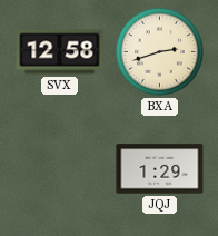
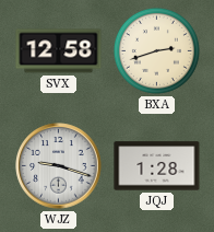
WJZ: none -> 9:18
JQJ: 1:29 -> 1:28
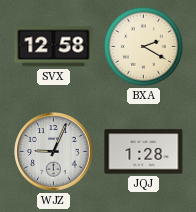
BXA: 2:42 -> 2:20
WJZ: 9:18 -> 9:04
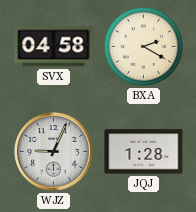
SVX: 12:58 -> 04:58
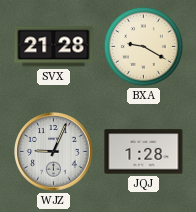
SVX: 04:58 -> 21:28
BXA: 2:20 -> 9:20
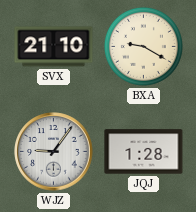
SVX: 21:28 -> 21:10
WJZ: 9:04 -> 9:06
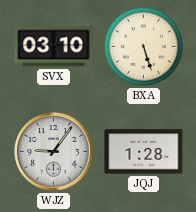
SVX: 21:10 -> 03:10
BXA: 9:20 -> 5:27
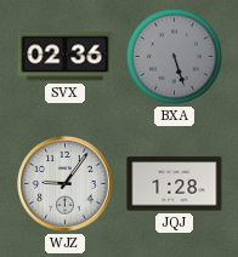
SVX: 03:10 -> 02:36
BXA dial: cream -> grey
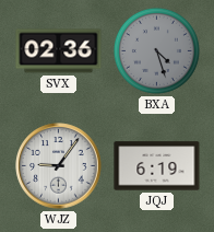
BXA: 5:27 -> 4:27
JQJ: 1:28 -> 6:19
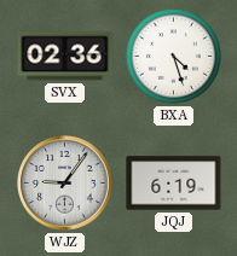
BXA dial: grey -> white
